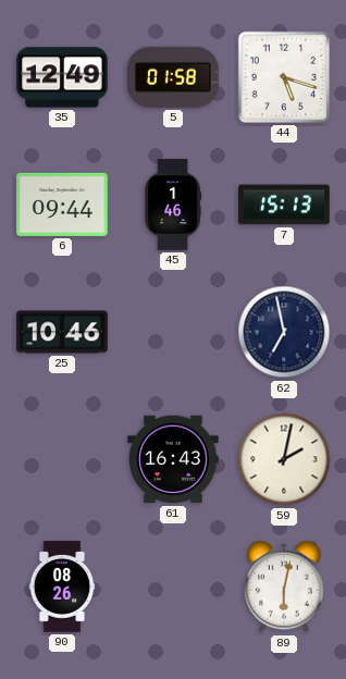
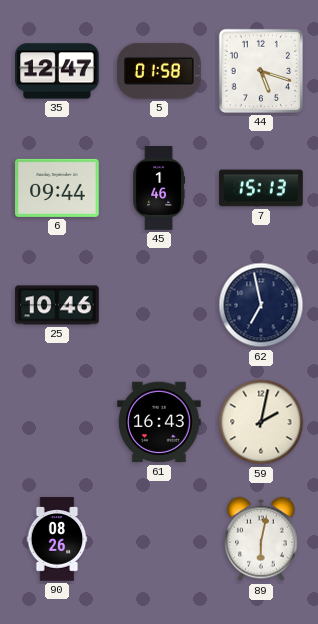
35: 12:49 -> 12:47
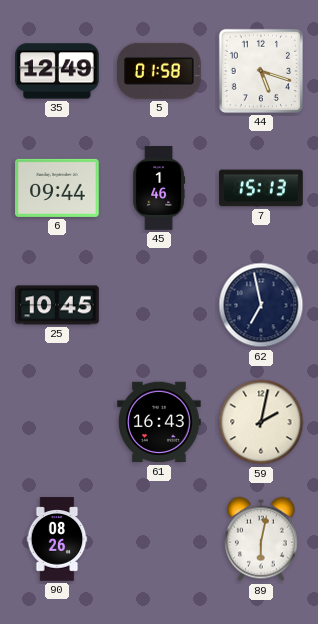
35: 12:47 -> 12:49
25: 10:46 -> 10:45
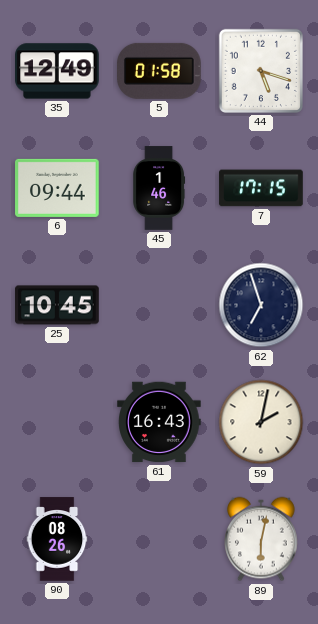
7: 15:13 -> 17:15
62: 6:58 -> 6:57
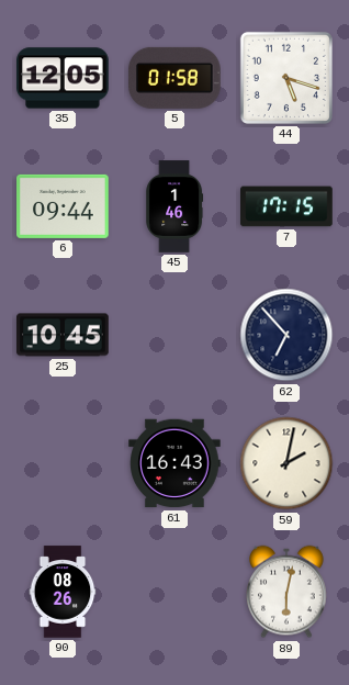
35: 12:49 -> 12:05
62: 6:57 -> 6:53
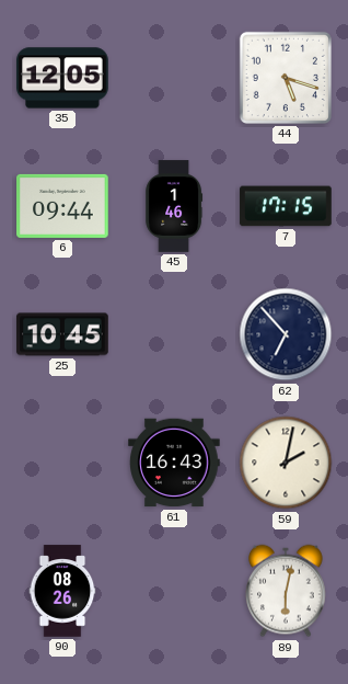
5: 01:58 -> none
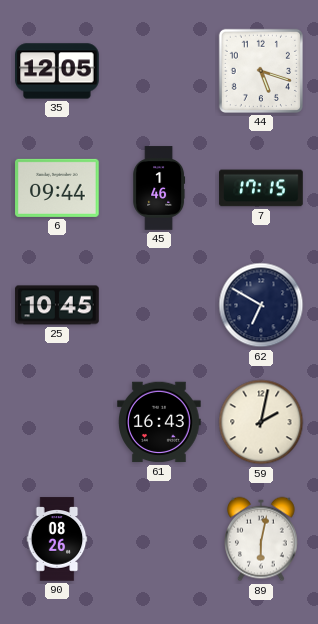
62: 6:53 -> 6:50
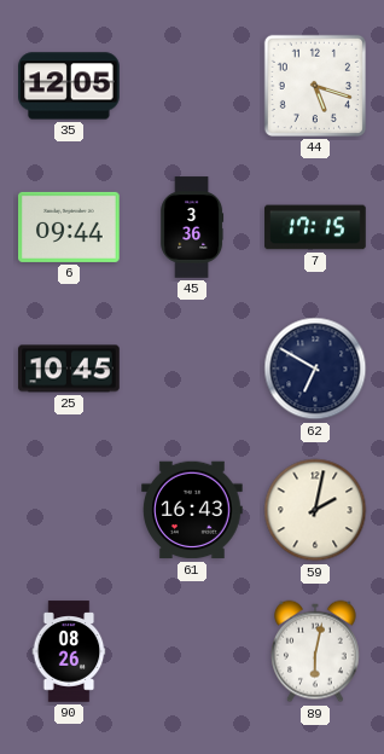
45: 1:46 -> 3:36
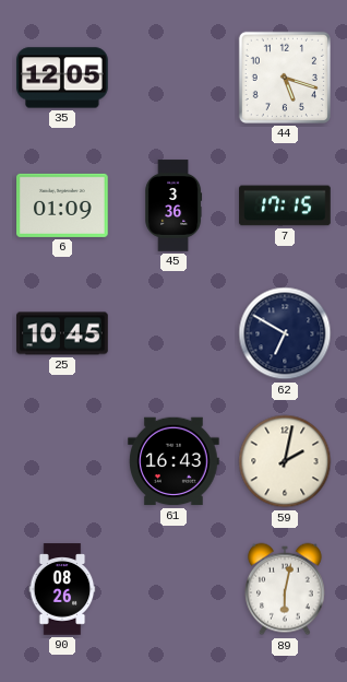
6: 09:44 -> 01:09
